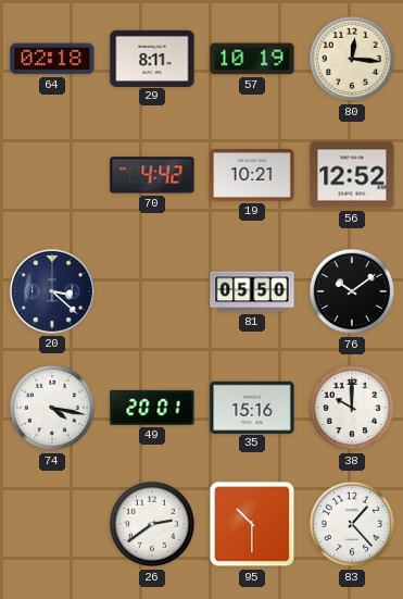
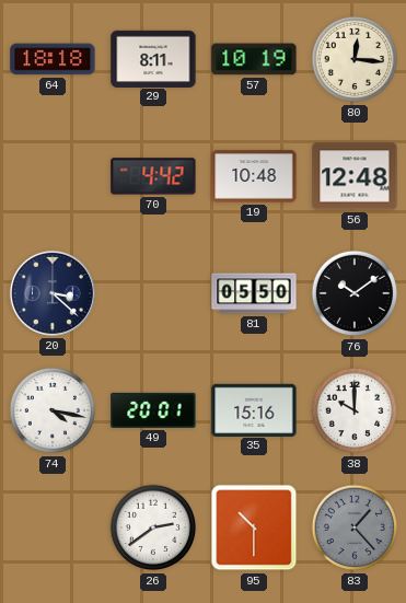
64: 02:18 -> 18:18
19: 10:21 -> 10:48
56: 12:52 -> 12:48
83 dial: white -> grey
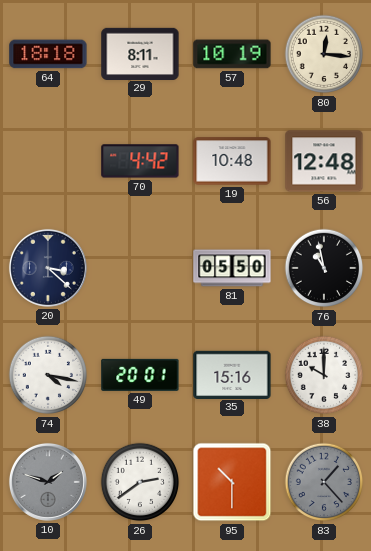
76: 10:09 -> 10:58
10: none -> 1:48
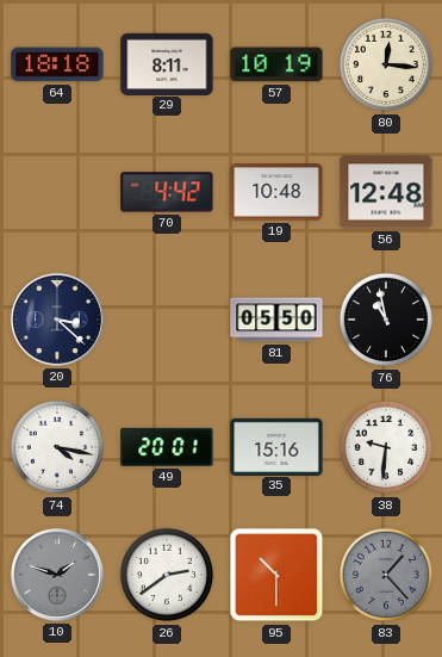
38: 10:00 -> 9:31
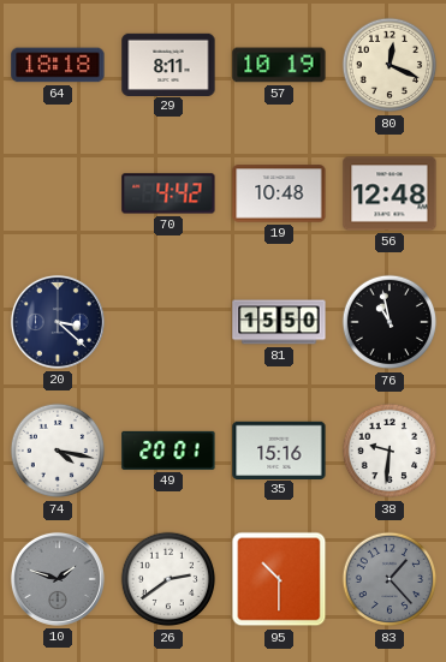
80: 12:16 -> 12:19
81: 05:50 -> 15:50
